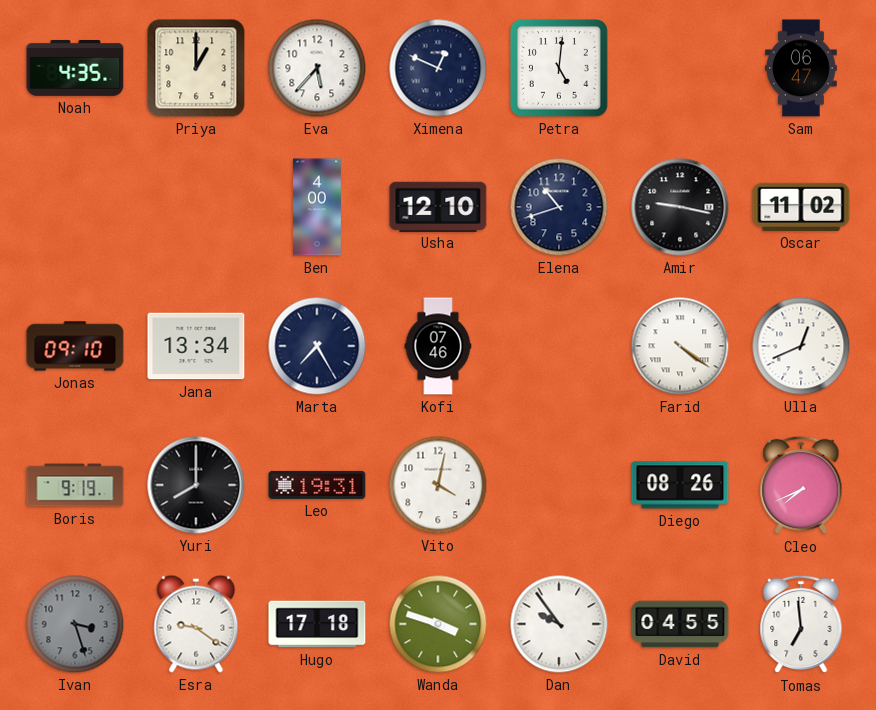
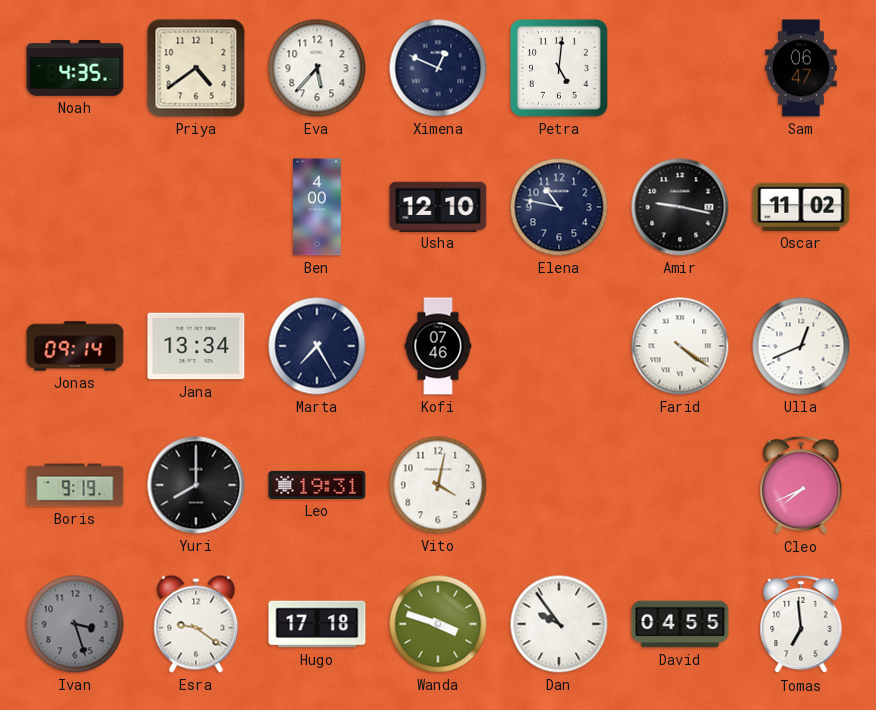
Priya: 1:00 -> 4:39
Elena: 10:42 -> 10:47
Jonas: 09:10 -> 09:14
Diego: 08:26 -> none
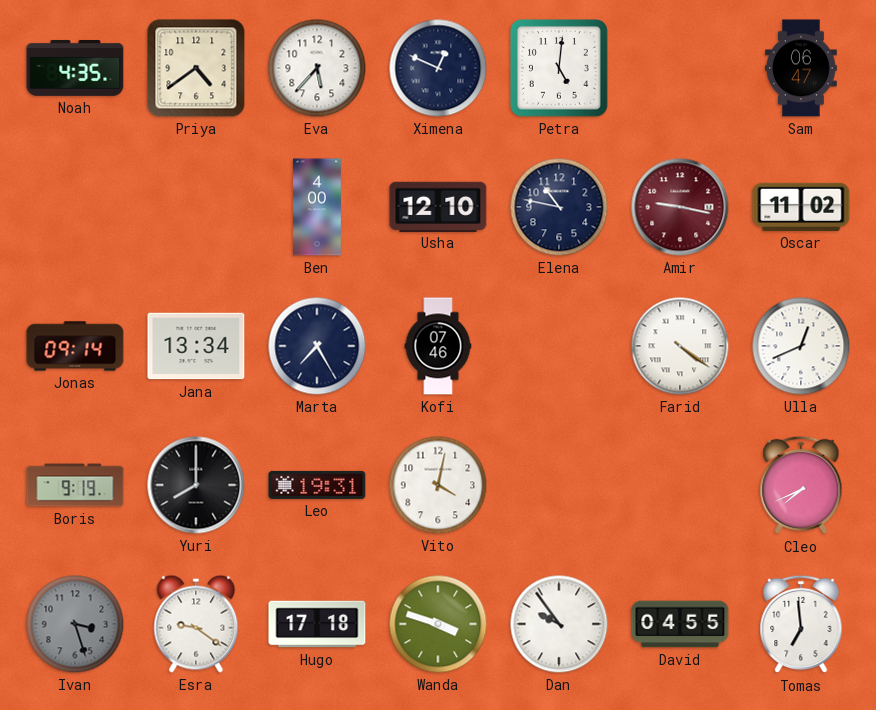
Amir dial: black -> burgundy
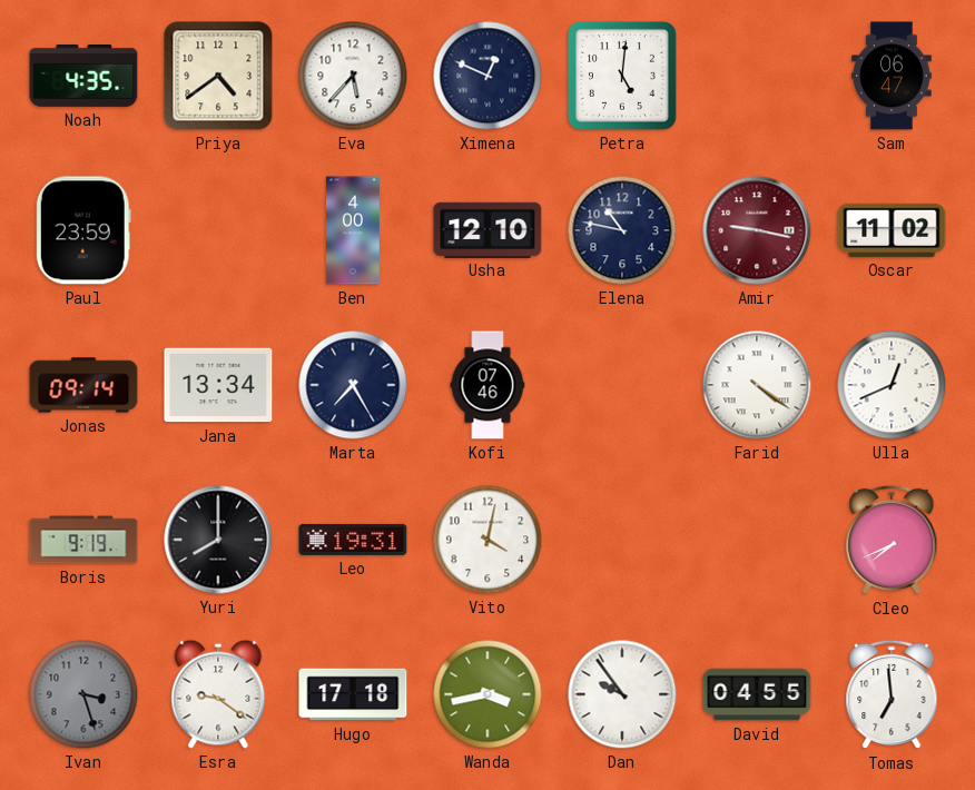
Paul: none -> 23:59
Wanda: 3:48 -> 3:43
